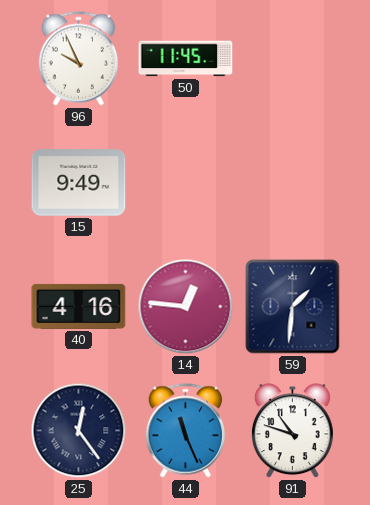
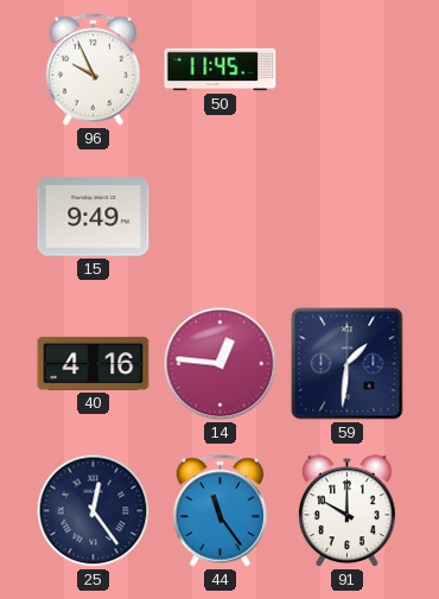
44: 11:26 -> 11:24
91: 10:48 -> 10:00
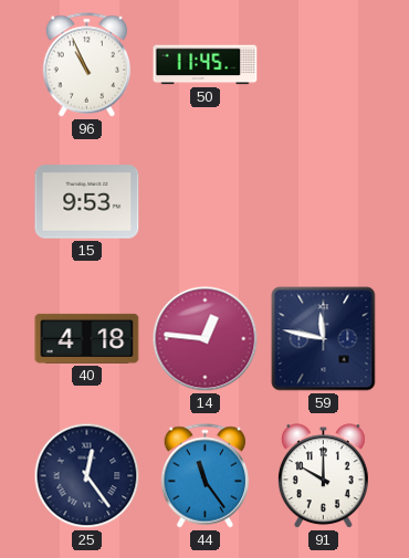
96: 9:56 -> 10:56
15: 9:49 -> 9:53
40: 4:16 -> 4:18
59: 1:31 -> 11:47
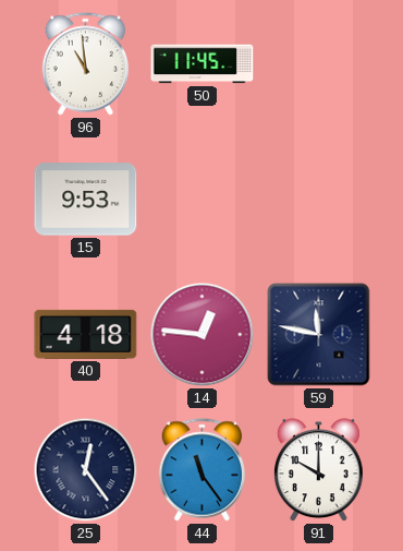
96: 10:56 -> 10:59
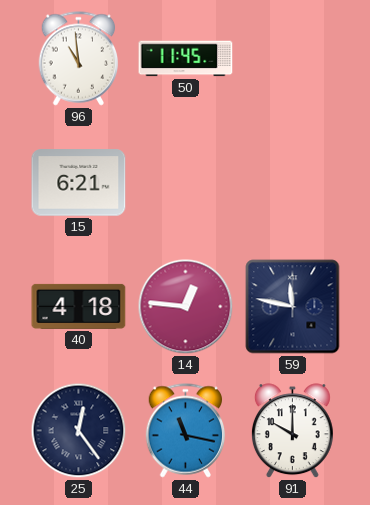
15: 9:53 -> 6:21
44: 11:24 -> 11:17
